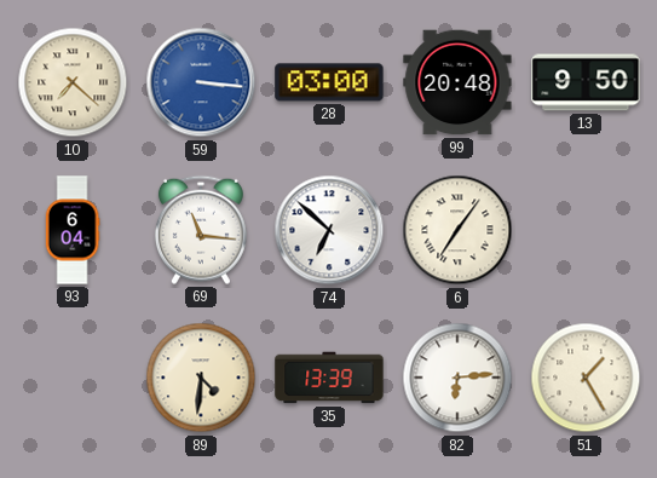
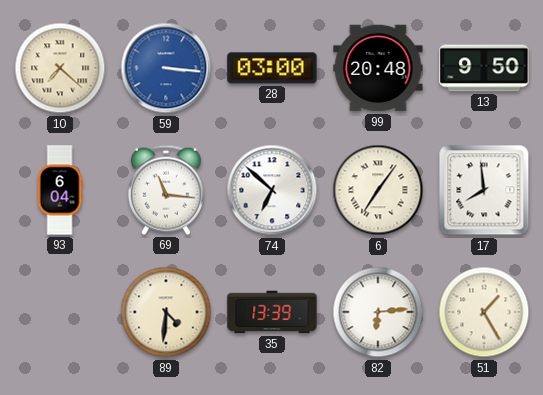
17: none -> 7:59
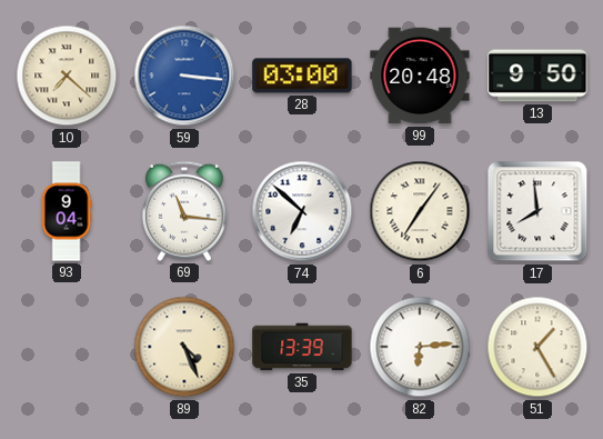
93: 6:04 -> 9:04
89: 4:31 -> 4:26
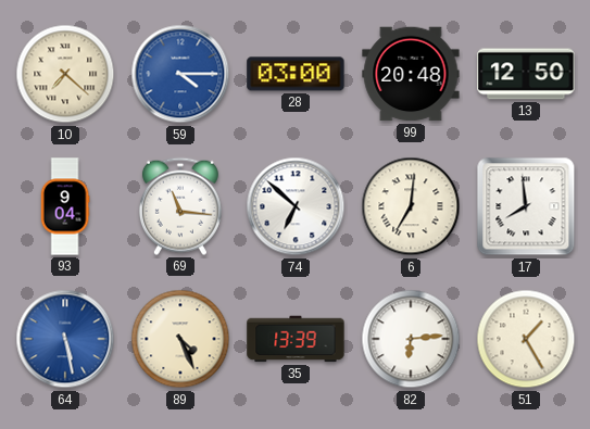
59: 3:16 -> 4:15
13: 9:50 -> 12:50
6: 7:06 -> 7:01
64: none -> 5:28
